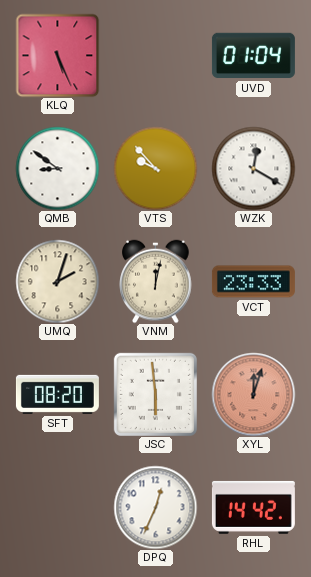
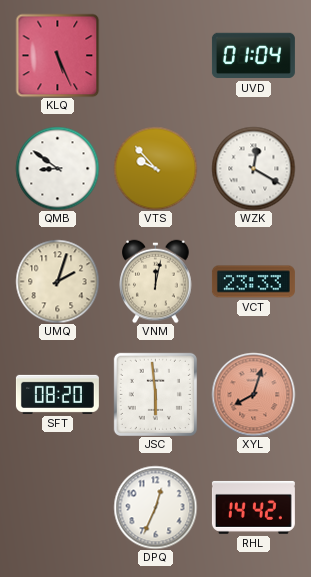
XYL: 12:03 -> 8:03
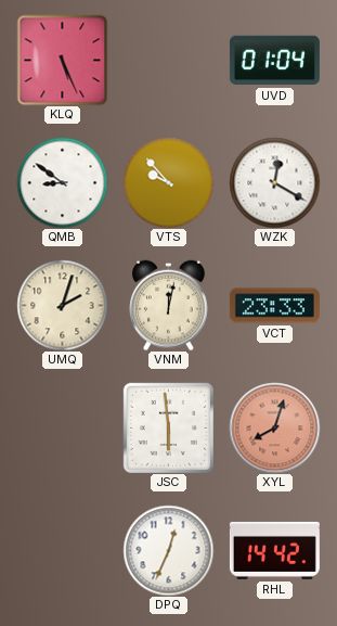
SFT: 08:20 -> none
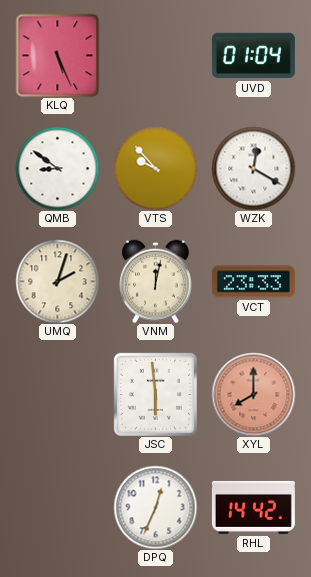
XYL: 8:03 -> 8:00
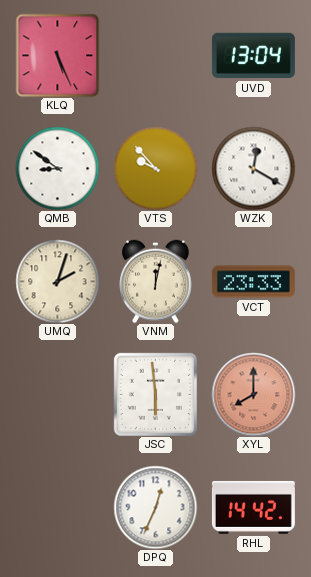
UVD: 01:04 -> 13:04
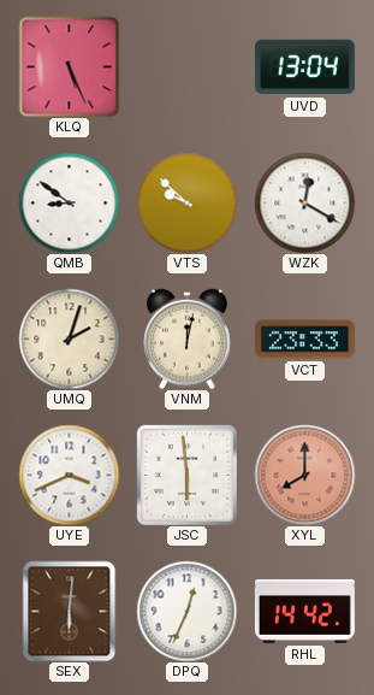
VTS: 9:53 -> 9:52
UYE: none -> 3:41
SEX: none -> 6:01
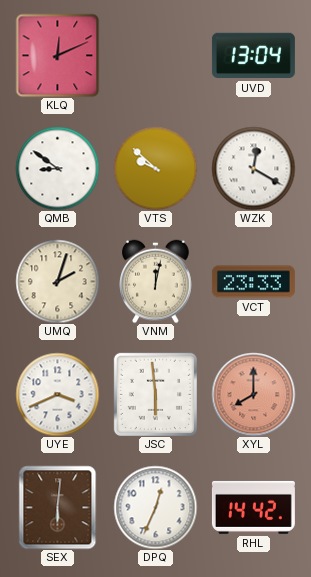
KLQ: 5:26 -> 12:11
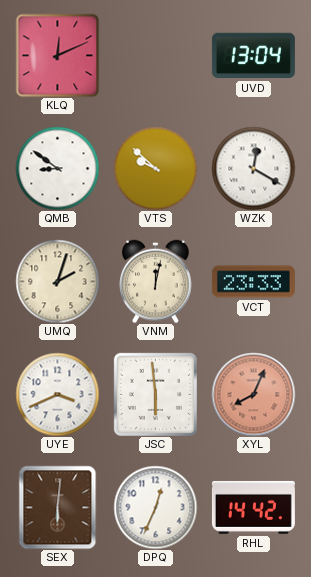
XYL: 8:00 -> 8:04
